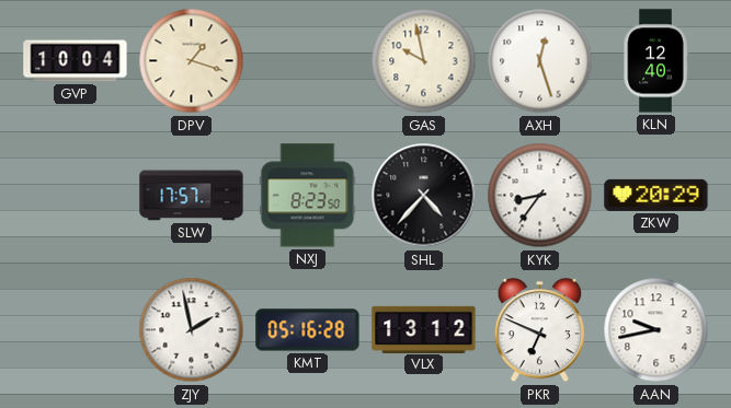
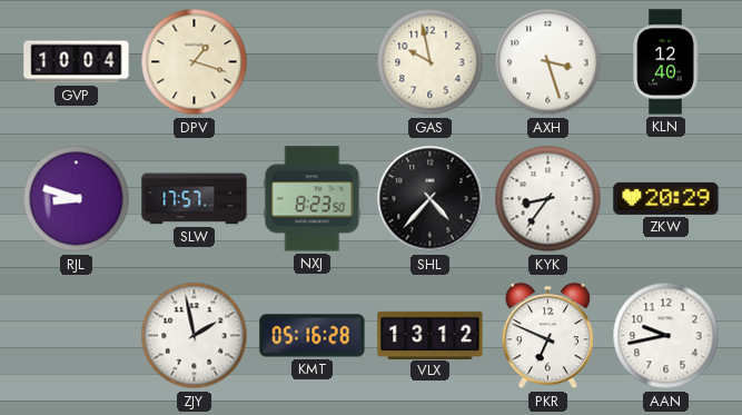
AXH: 12:27 -> 3:27
RJL: none -> 8:48
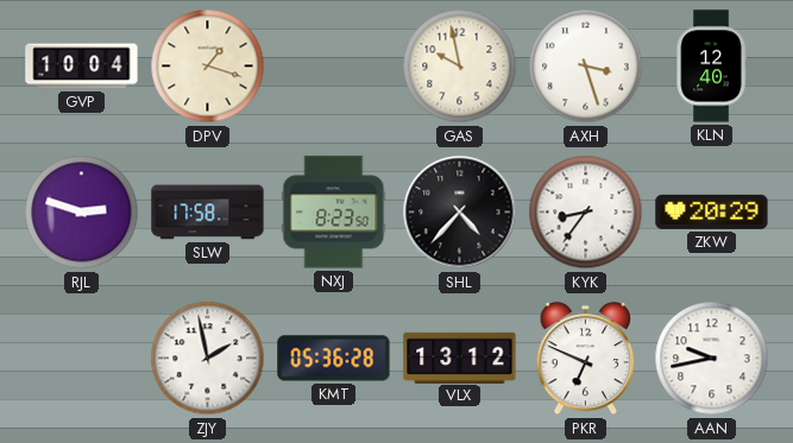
RJL: 8:48 -> 2:48
SLW: 17:57 -> 17:58
KMT: 05:16 -> 05:36
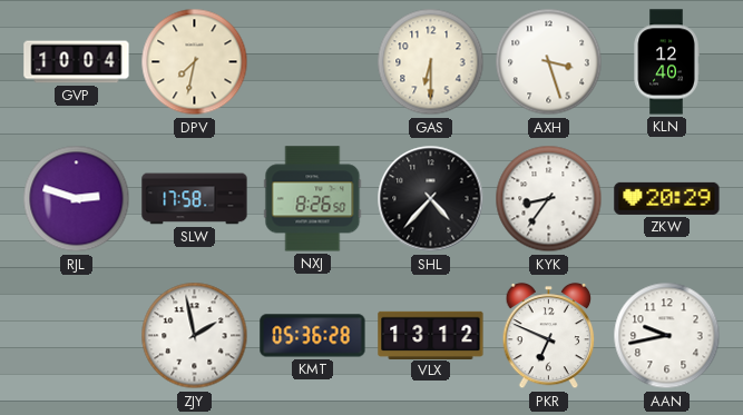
DPV: 1:18 -> 7:32
GAS: 9:58 -> 6:30
NXJ: 8:23 -> 8:26
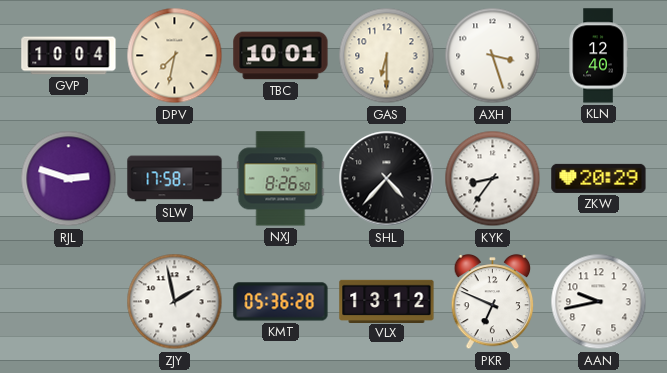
TBC: none -> 10:01
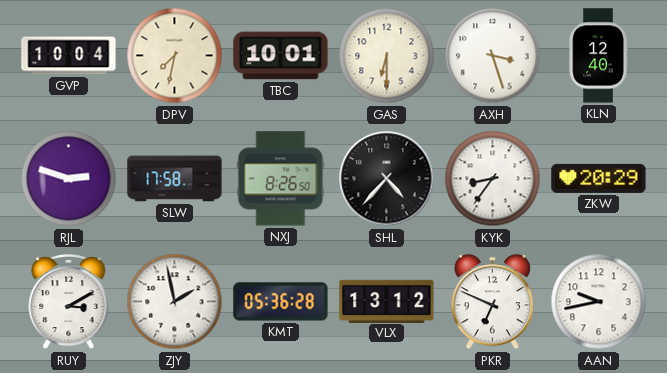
RUY: none -> 3:10
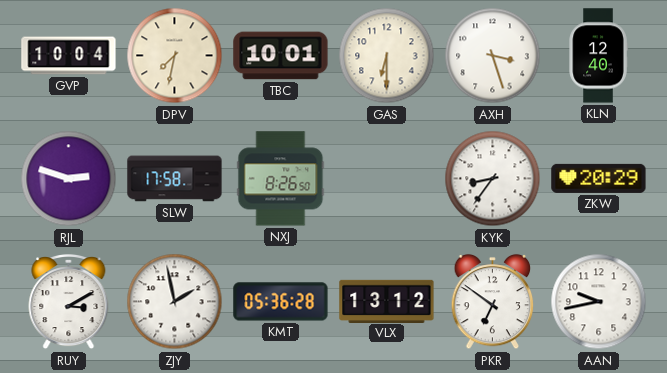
SHL: 4:37 -> none
PKR: 6:49 -> 6:51
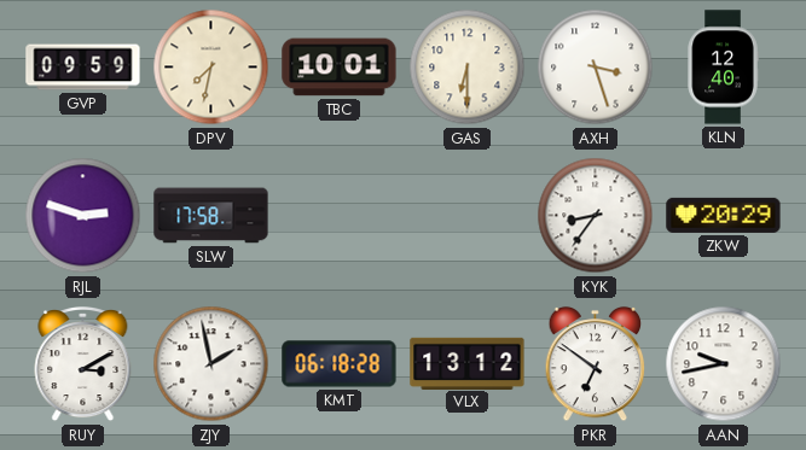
GVP: 10:04 -> 09:59
NXJ: 8:26 -> none
KMT: 05:36 -> 06:18
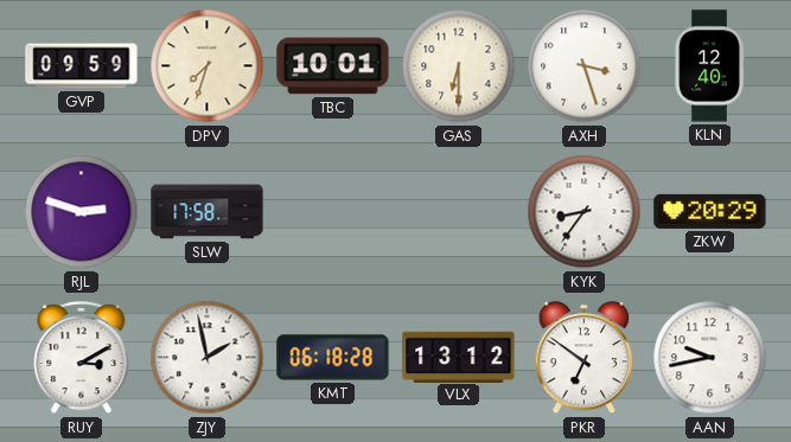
DPV: 7:32 -> 7:33
